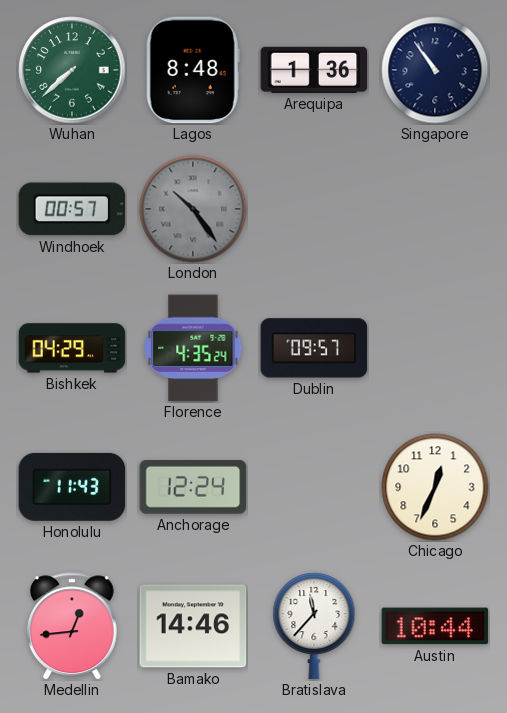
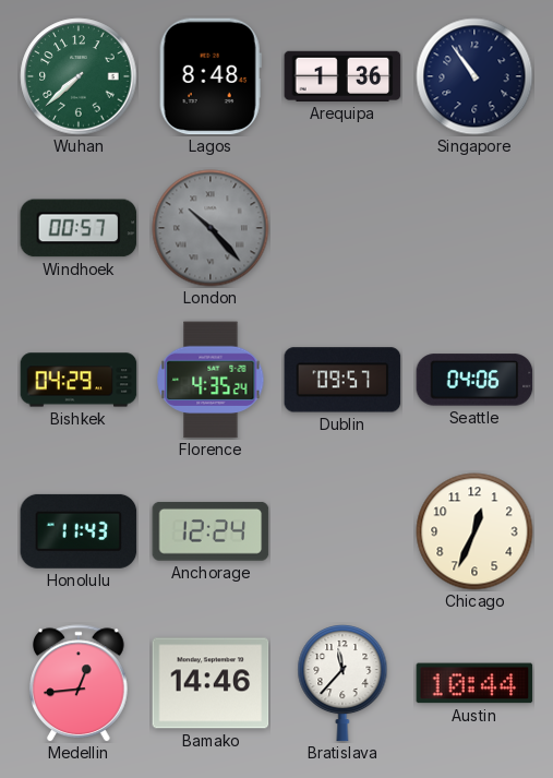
London: 10:24 -> 10:23
Seattle: none -> 04:06
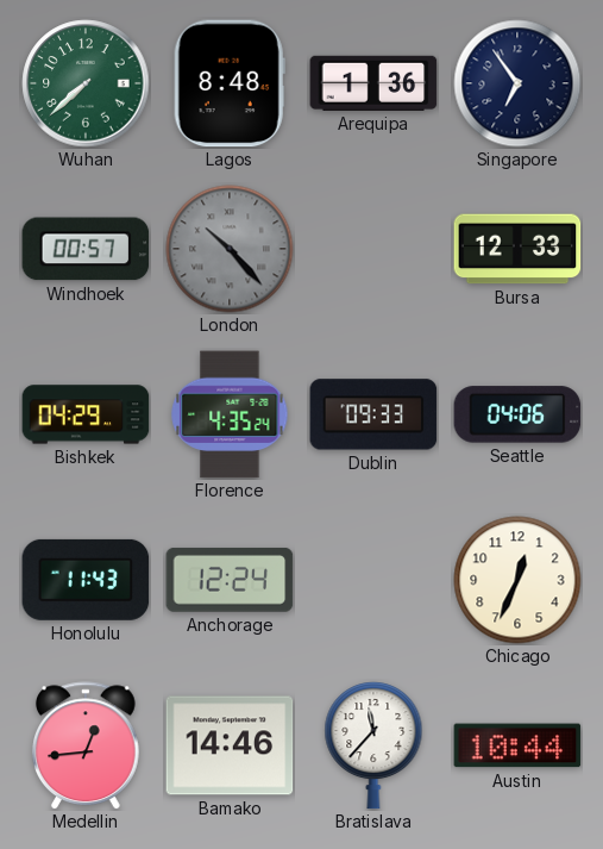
Singapore: 10:54 -> 6:54
Bursa: none -> 12:33
Dublin: 09:57 -> 09:33
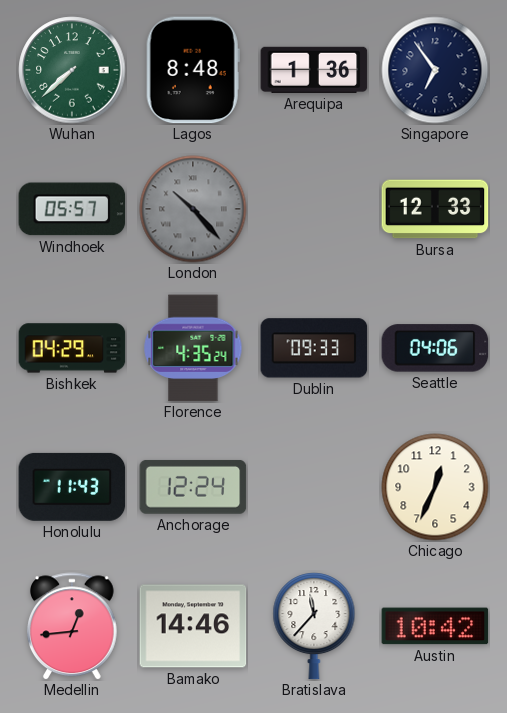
Windhoek: 00:57 -> 05:57
Austin: 10:44 -> 10:42
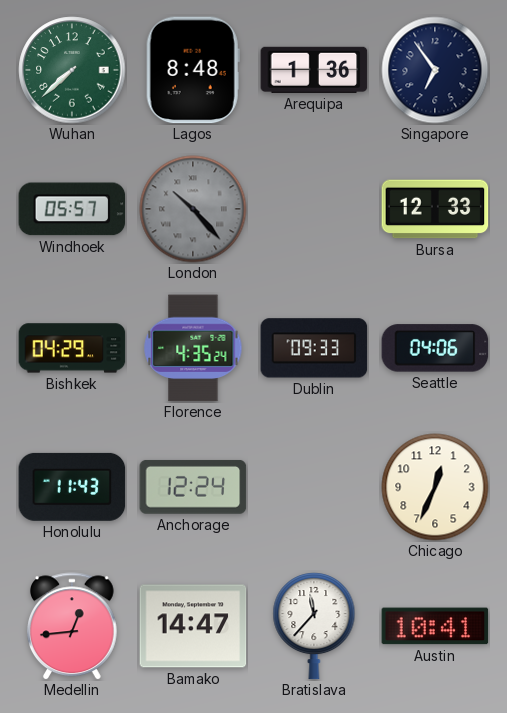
Bamako: 14:46 -> 14:47
Austin: 10:42 -> 10:41
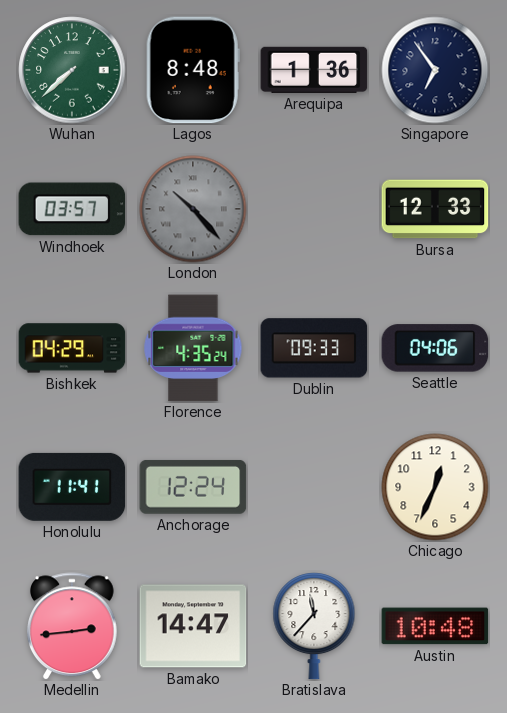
Windhoek: 05:57 -> 03:57
Honolulu: 11:43 -> 11:41
Medellin: 12:44 -> 2:44
Austin: 10:41 -> 10:48
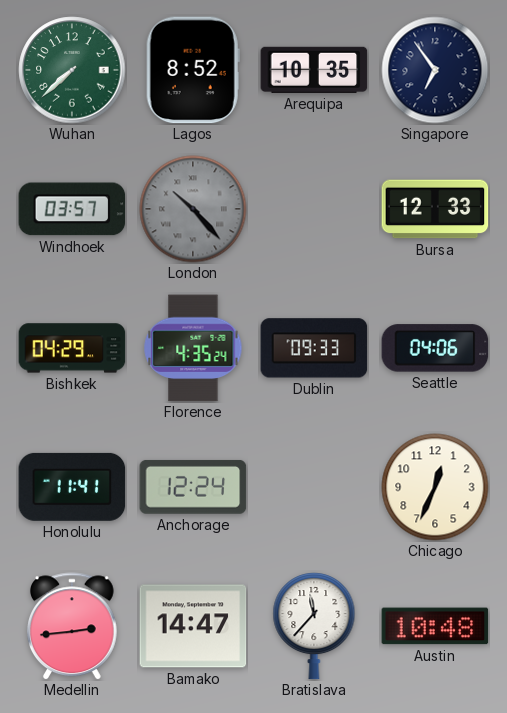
Lagos: 8:48 -> 8:52
Arequipa: 1:36 -> 10:35
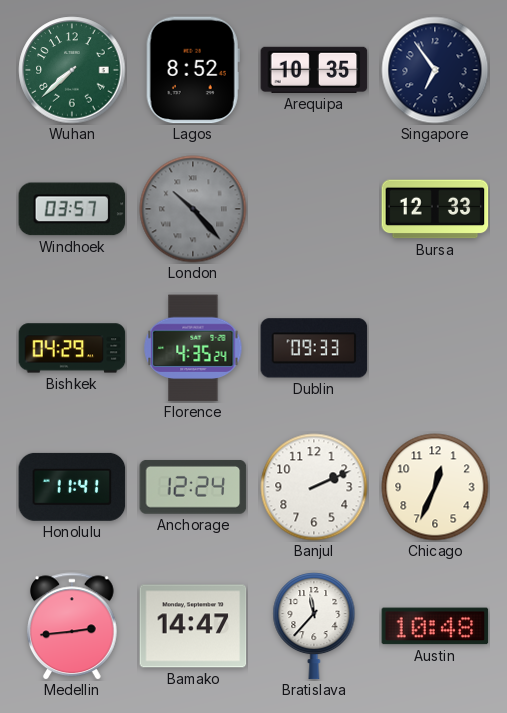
Seattle: 04:06 -> none
Banjul: none -> 2:11
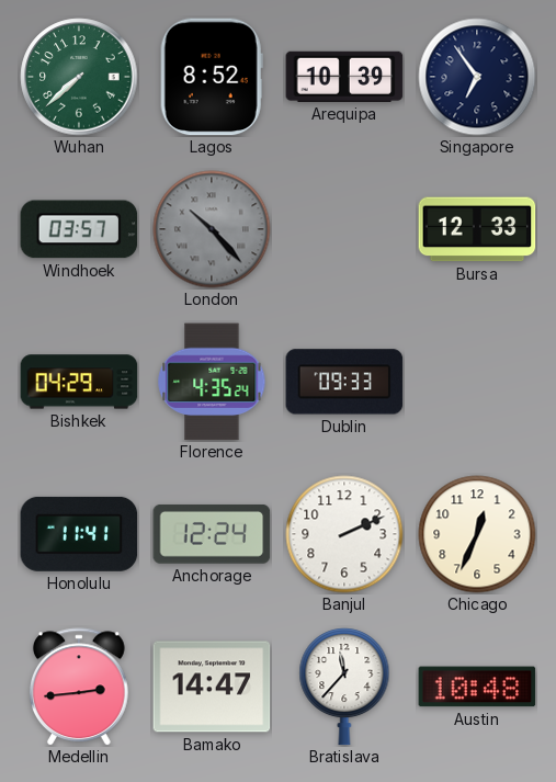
Arequipa: 10:35 -> 10:39
